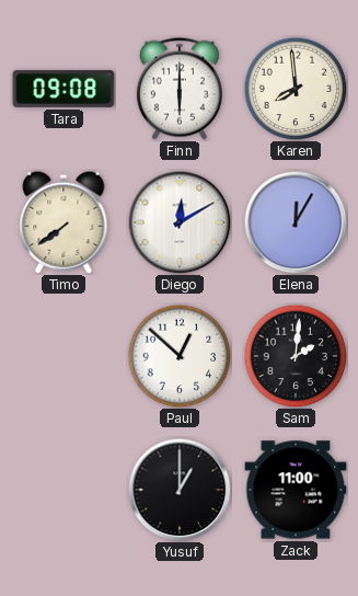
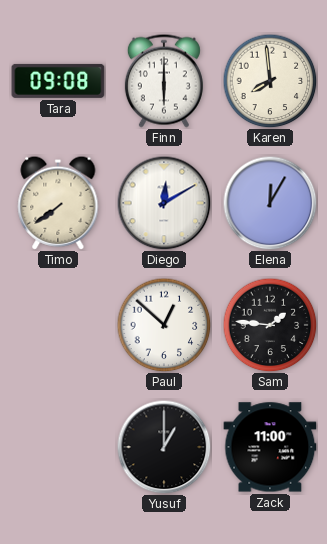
Sam: 2:01 -> 1:46
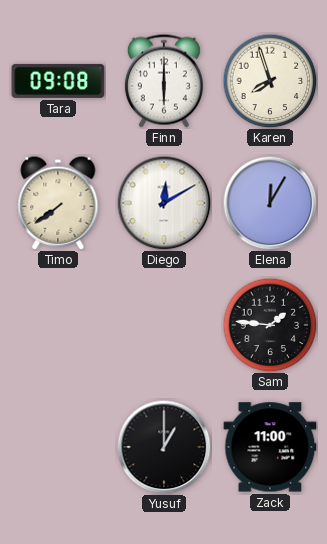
Karen: 7:59 -> 7:57
Paul: 12:52 -> none
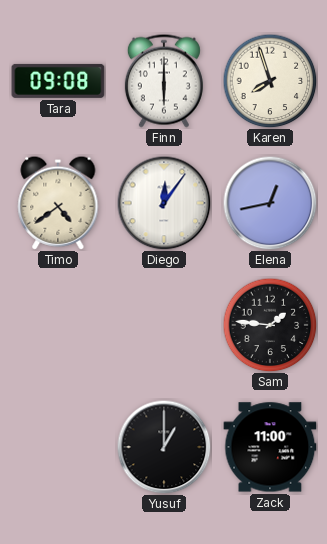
Timo: 7:39 -> 4:39
Diego: 12:10 -> 12:06
Elena: 12:05 -> 12:43
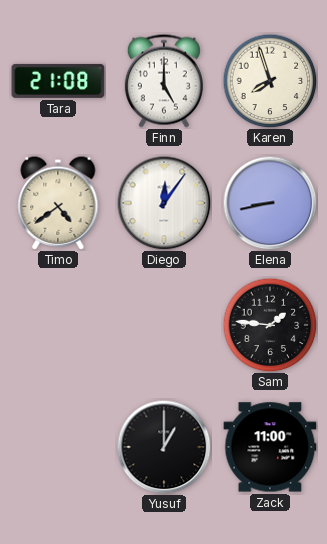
Tara: 09:08 -> 21:08
Finn: 6:00 -> 5:00
Elena: 12:43 -> 8:43
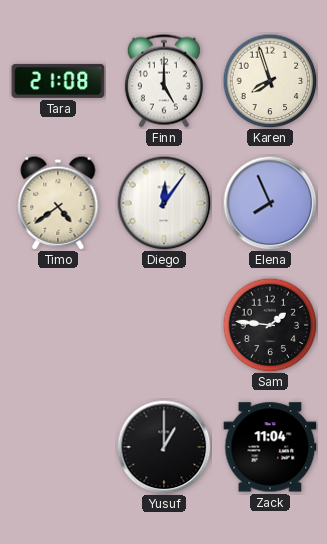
Elena: 8:43 -> 7:56
Zack: 11:00 -> 11:04
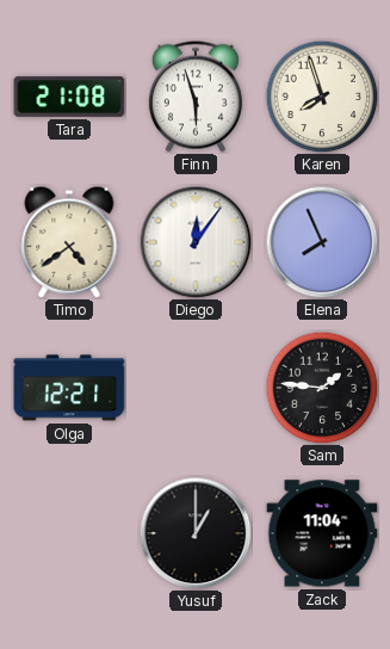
Finn: 5:00 -> 5:57
Olga: none -> 12:21
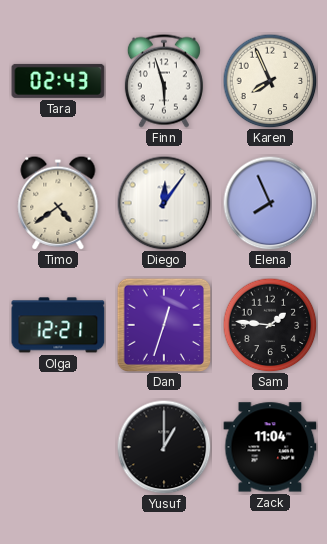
Tara: 21:08 -> 02:43
Karen: 7:57 -> 7:56
Dan: none -> 12:33
